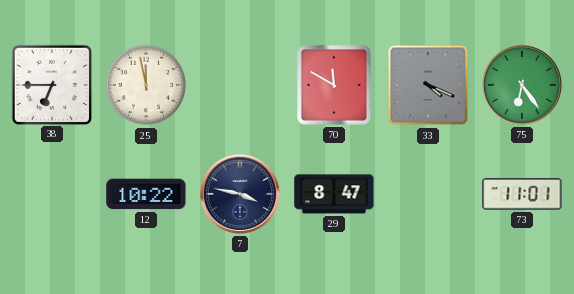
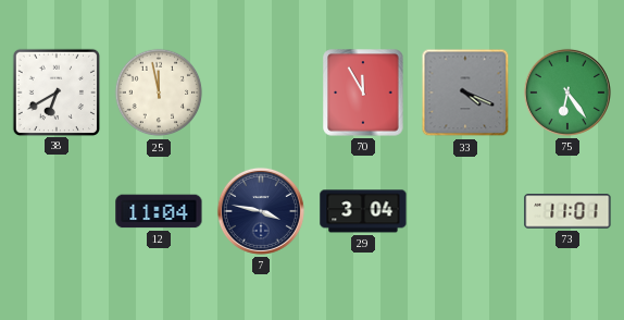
38: 6:45 -> 6:40
70: 11:50 -> 11:55
12: 10:22 -> 11:04
29: 8:47 -> 3:04
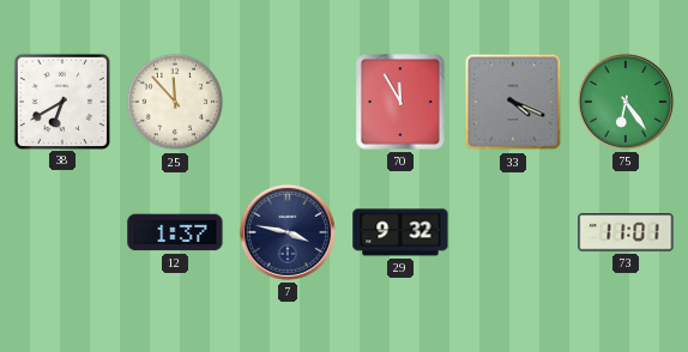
25: 11:58 -> 11:53
12: 11:04 -> 1:37
29: 3:04 -> 9:32
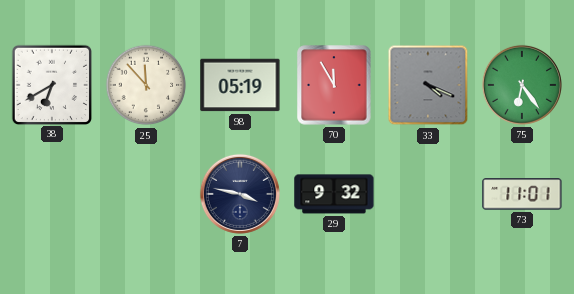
98: none -> 05:19
12: 1:37 -> none
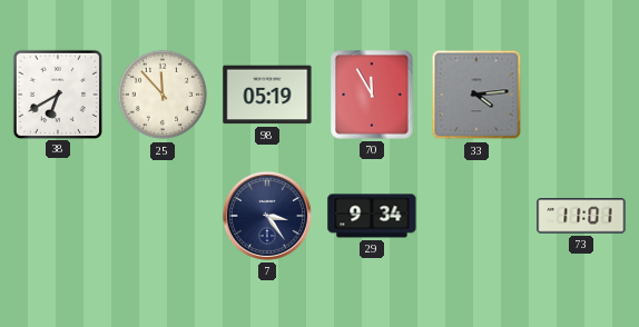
33: 4:19 -> 4:14
75: 6:24 -> none
7: 3:47 -> 3:24
29: 9:32 -> 9:34
